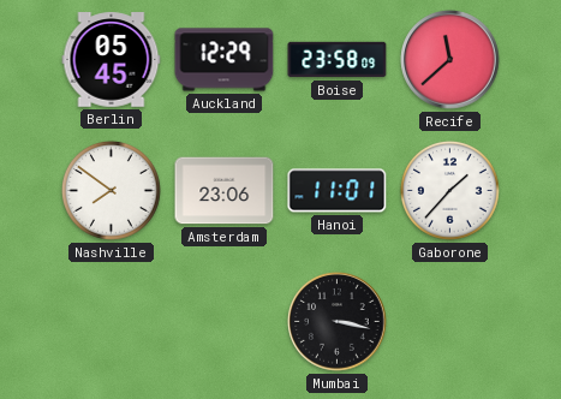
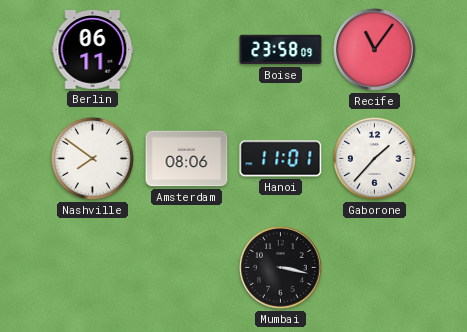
Berlin: 05:45 -> 06:11
Auckland: 12:29 -> none
Recife: 11:38 -> 11:06
Amsterdam: 23:06 -> 08:06
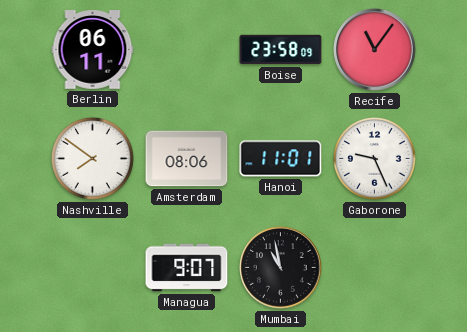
Gaborone: 1:37 -> 9:26
Managua: none -> 9:07
Mumbai: 3:17 -> 10:58
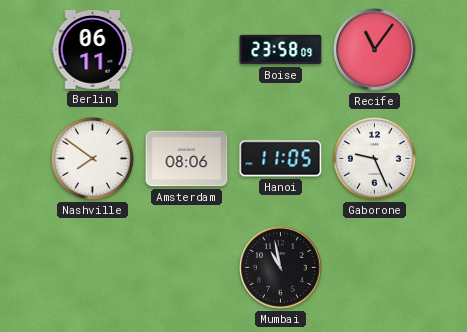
Hanoi: 11:01 -> 11:05
Managua: 9:07 -> none
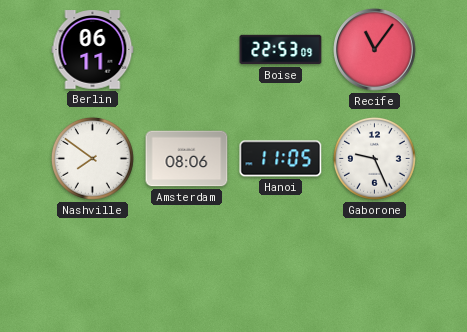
Boise: 23:58 -> 22:53
Mumbai: 10:58 -> none
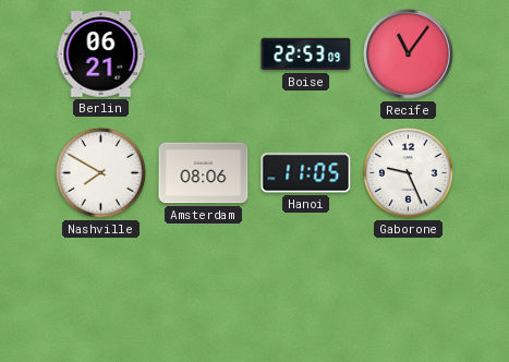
Berlin: 06:11 -> 06:21
Nashville: 7:51 -> 7:50
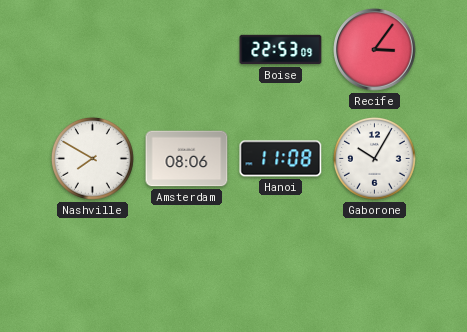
Berlin: 06:21 -> none
Recife: 11:06 -> 3:06
Hanoi: 11:05 -> 11:08
Gaborone: 9:26 -> 10:05
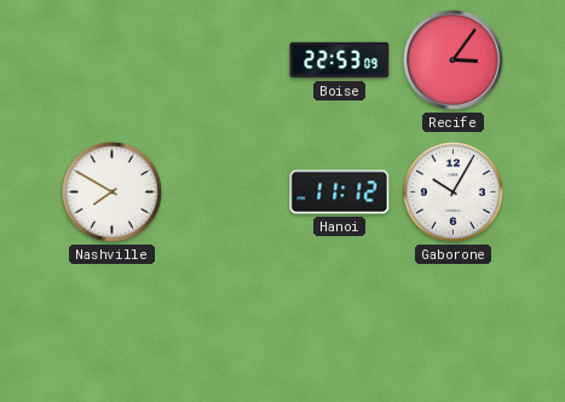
Amsterdam: 08:06 -> none
Hanoi: 11:08 -> 11:12
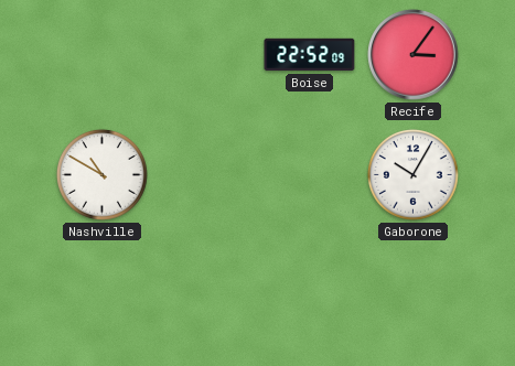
Boise: 22:53 -> 22:52
Nashville: 7:50 -> 10:50
Hanoi: 11:12 -> none
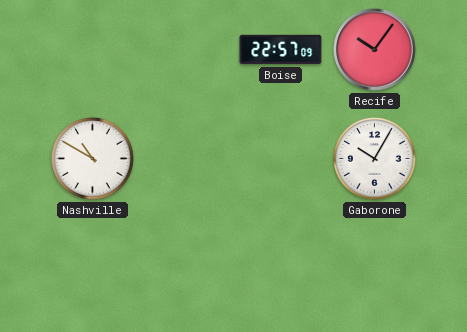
Boise: 22:52 -> 22:57
Recife: 3:06 -> 10:06
